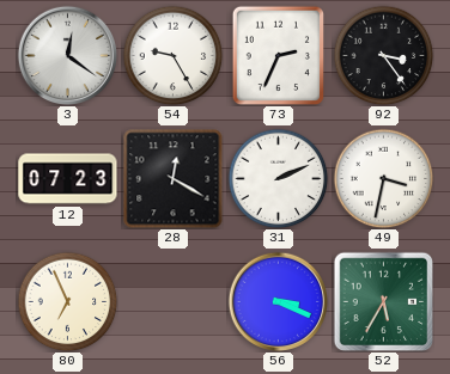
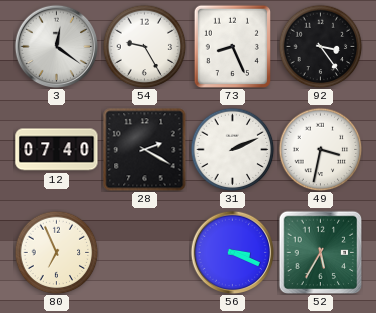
73: 2:34 -> 8:26
12: 07:23 -> 07:40
28: 12:20 -> 2:20
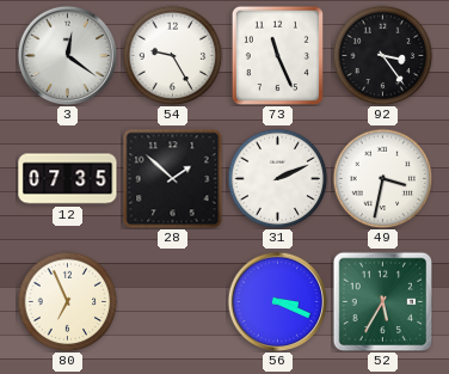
73: 8:26 -> 11:26
12: 07:40 -> 07:35
28: 2:20 -> 1:52
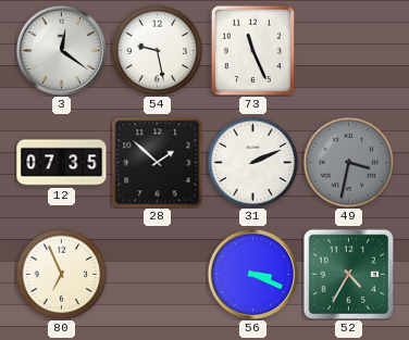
54: 9:25 -> 9:28
92: 3:24 -> none
49 dial: white -> grey
52: 5:35 -> 4:35
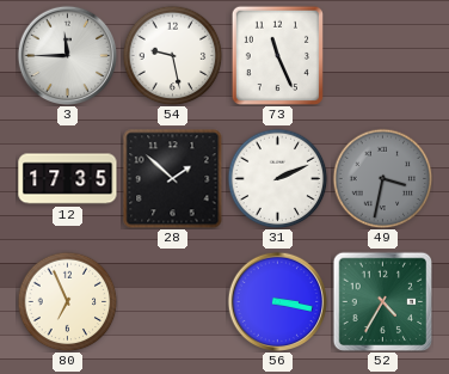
3: 12:21 -> 11:45
12: 07:35 -> 17:35
56: 3:19 -> 3:17
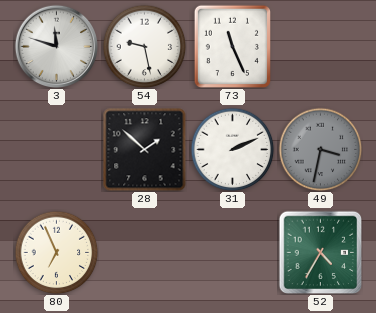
3: 11:45 -> 11:48
12: 17:35 -> none
56: 3:17 -> none
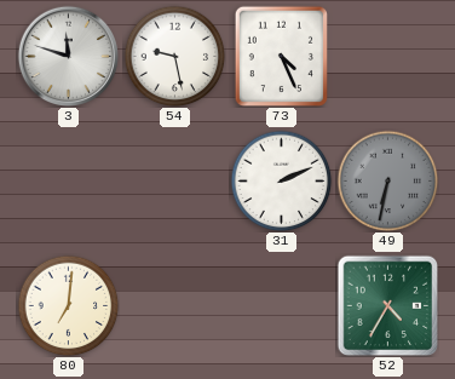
73: 11:26 -> 4:26
28: 1:52 -> none
49: 3:32 -> 6:32
80: 6:56 -> 7:01
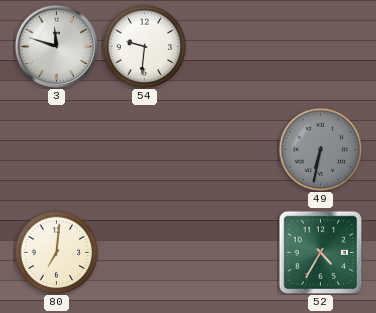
54: 9:28 -> 9:31
73: 4:26 -> none
31: 2:11 -> none
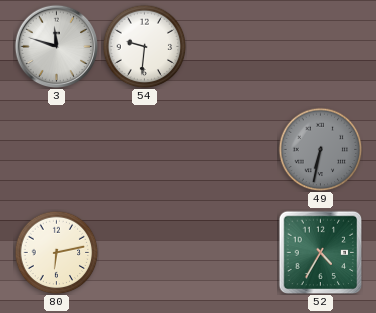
80: 7:01 -> 6:13
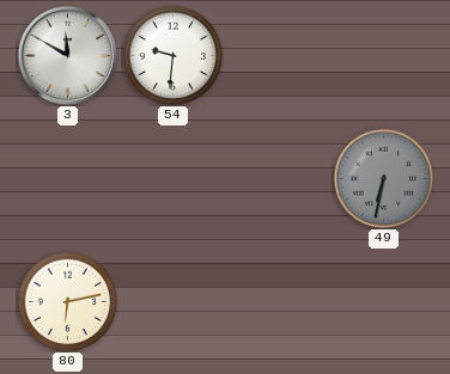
3: 11:48 -> 11:50
52: 4:35 -> none
